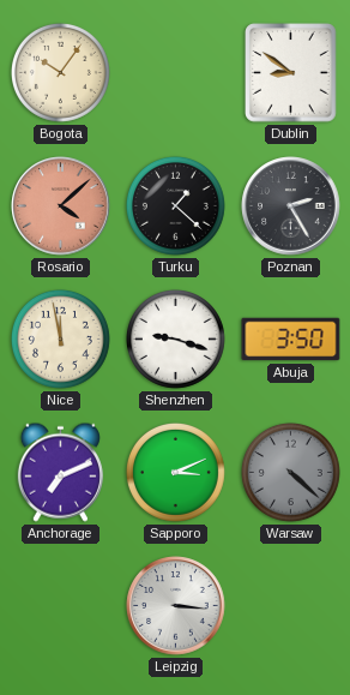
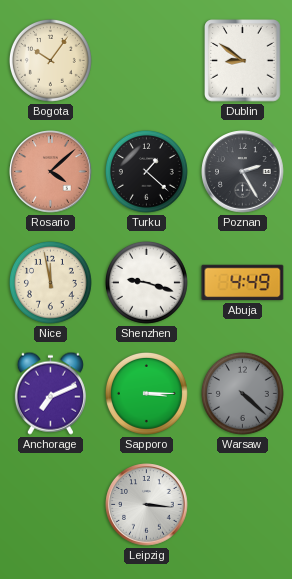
Abuja: 3:50 -> 4:49
Sapporo: 3:11 -> 3:15
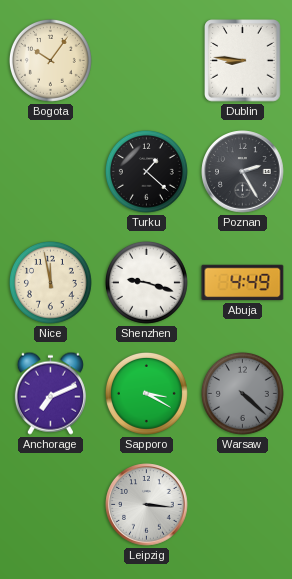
Dublin: 8:51 -> 8:46
Rosario: 4:08 -> none
Sapporo: 3:15 -> 3:20
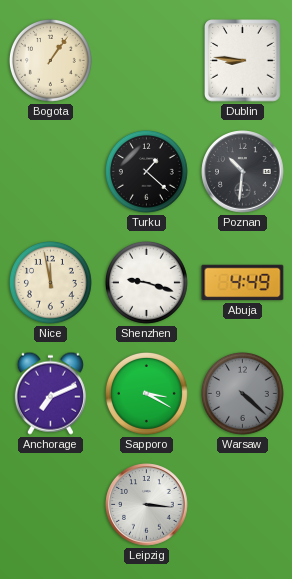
Bogota: 10:06 -> 1:06
Poznan: 2:25 -> 10:31
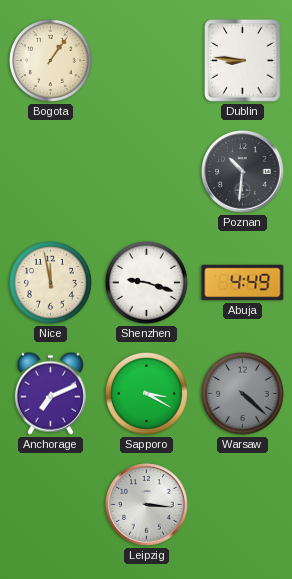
Turku: 1:22 -> none
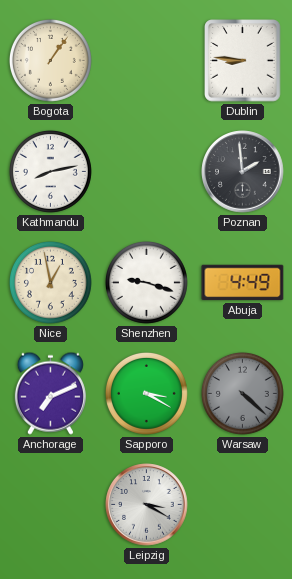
Kathmandu: none -> 8:13
Poznan: 10:31 -> 1:59
Nice: 11:58 -> 12:58
Leipzig: 3:16 -> 3:20
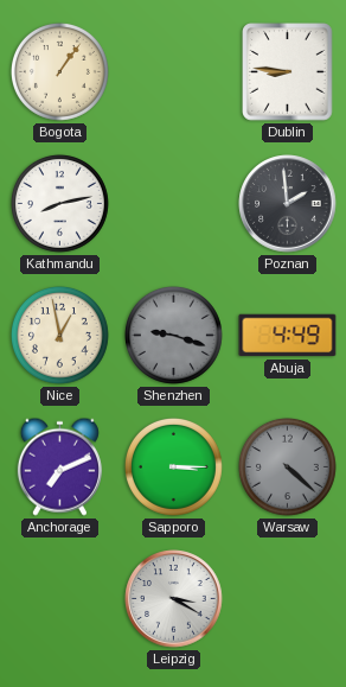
Shenzhen dial: white -> grey
Sapporo: 3:20 -> 3:15
